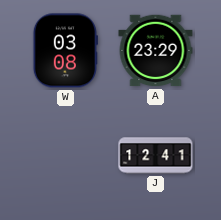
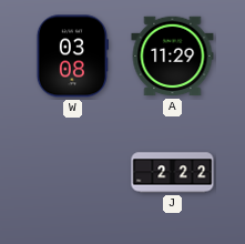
A: 23:29 -> 11:29
J: 12:41 -> 2:22
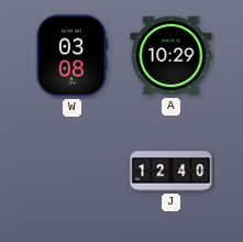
A: 11:29 -> 10:29
J: 2:22 -> 12:40
